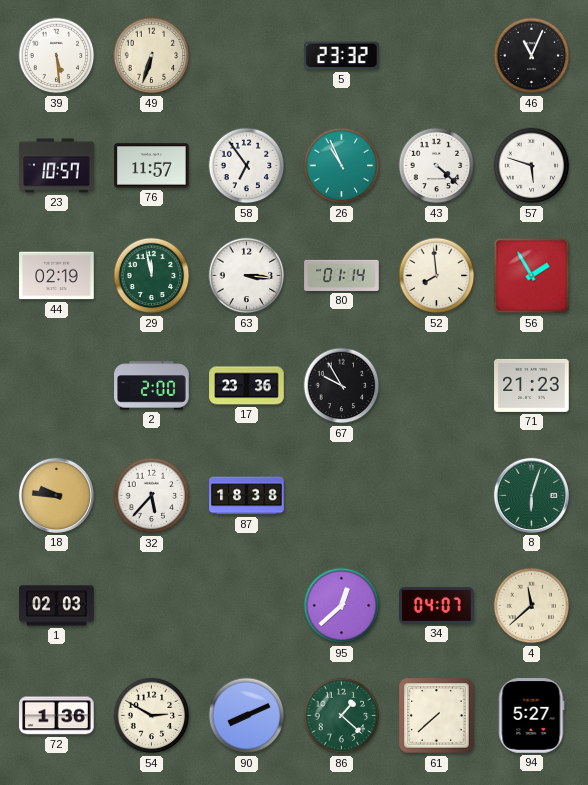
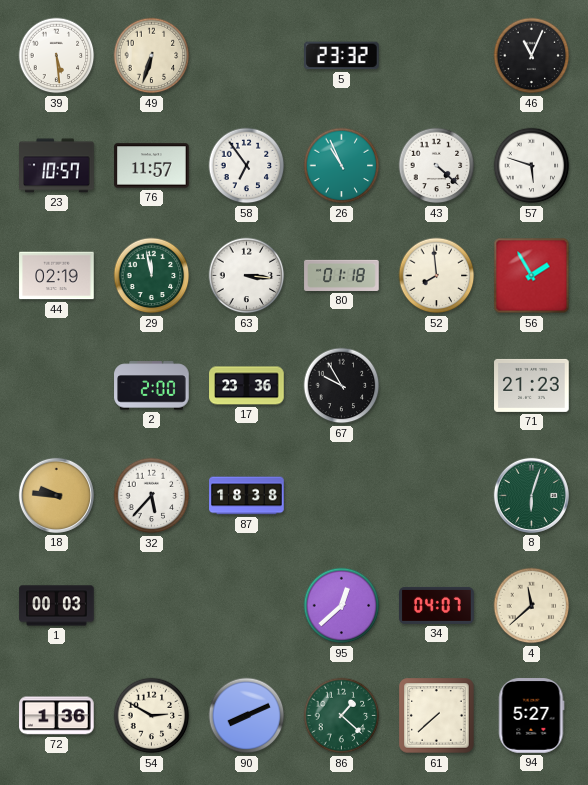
80: 01:14 -> 01:18
1: 02:03 -> 00:03
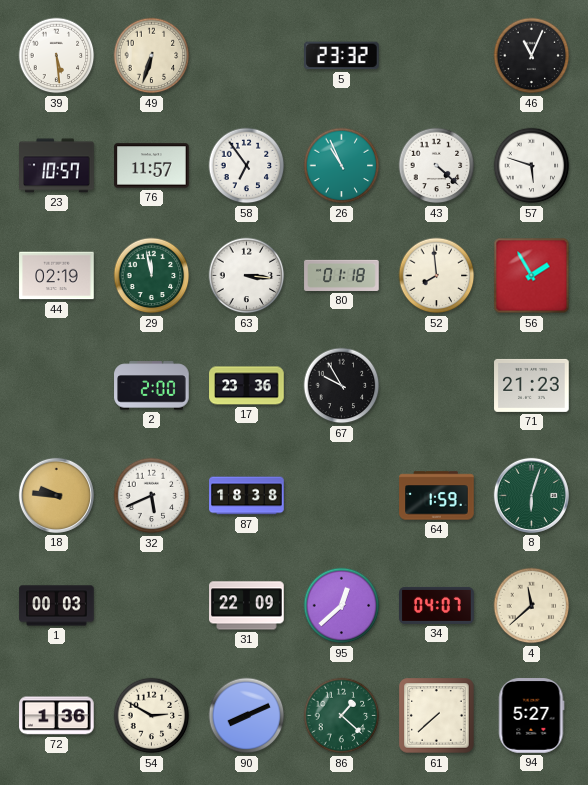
32: 5:37 -> 5:41
64: none -> 1:59
31: none -> 22:09
